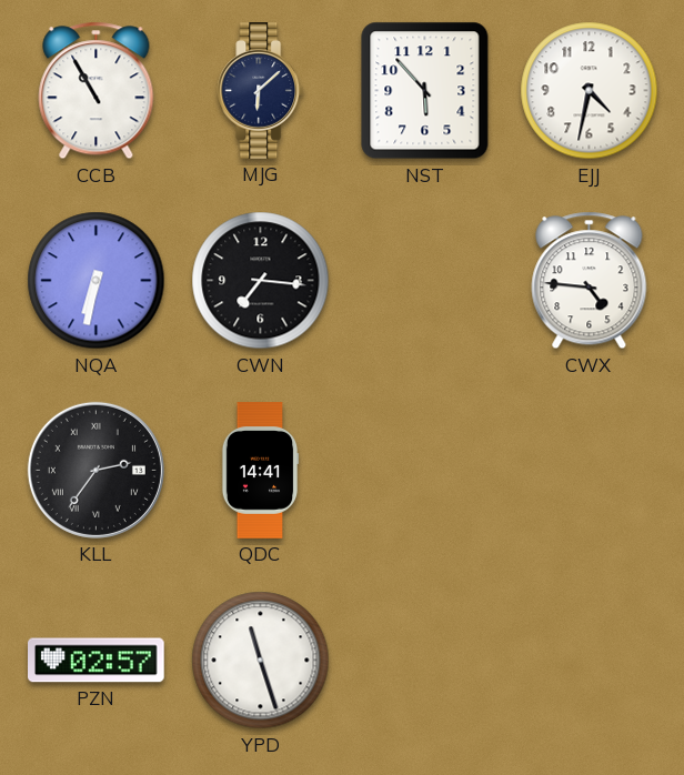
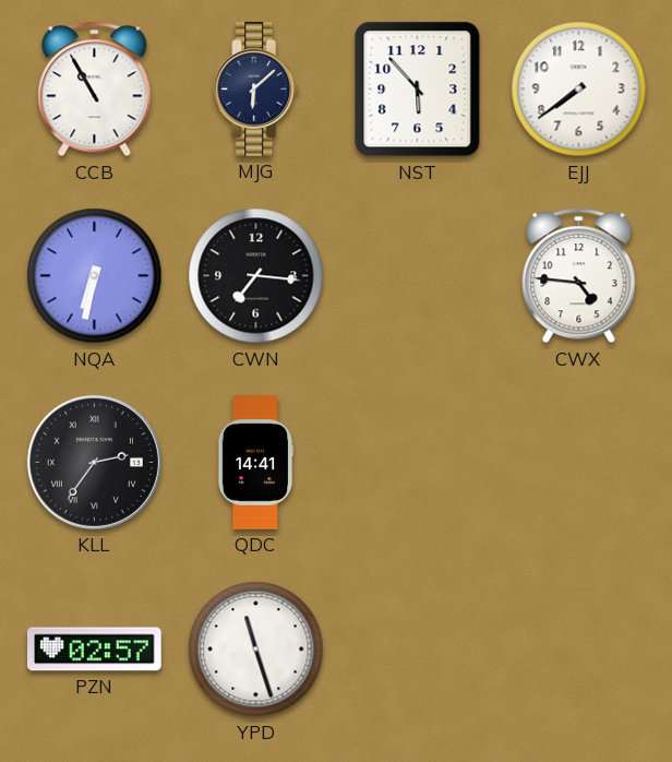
EJJ: 4:32 -> 7:39
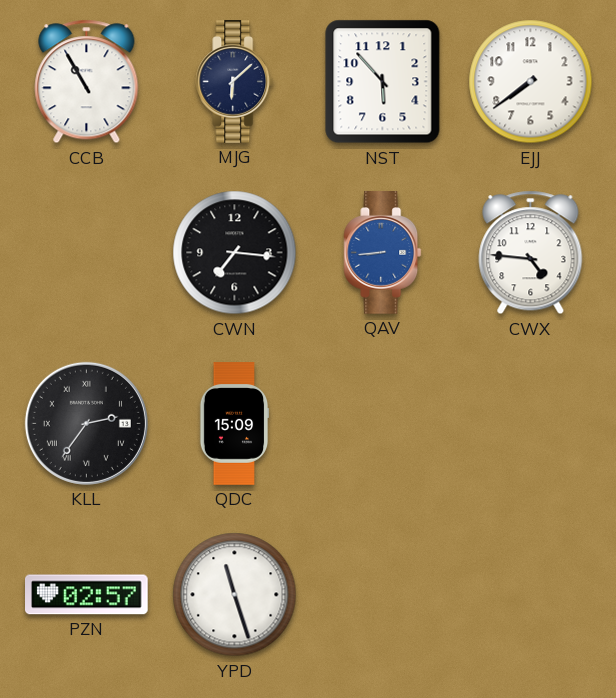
NQA: 6:32 -> none
QAV: none -> 8:44
QDC: 14:41 -> 15:09
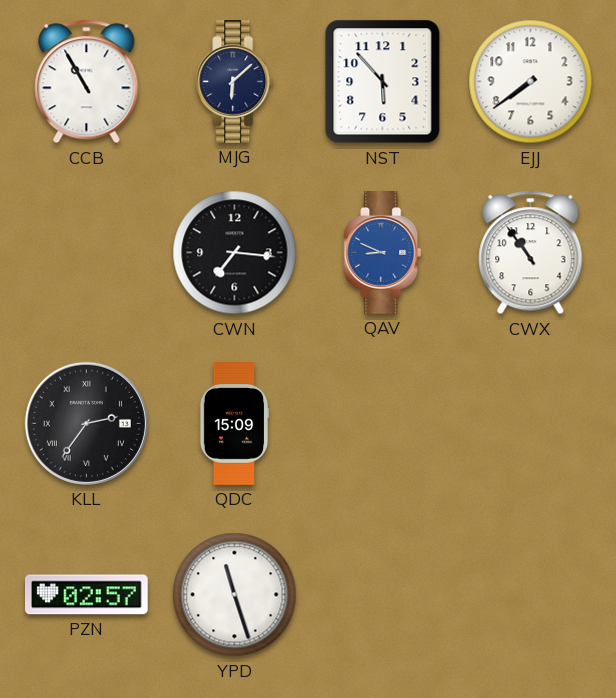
QAV: 8:44 -> 8:49
CWX: 4:46 -> 10:54
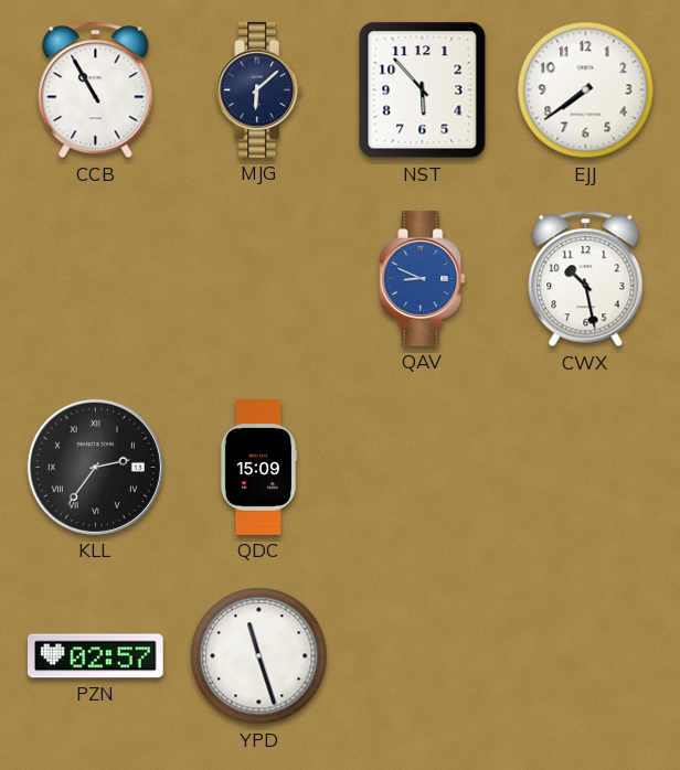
CWN: 7:16 -> none
CWX: 10:54 -> 10:28
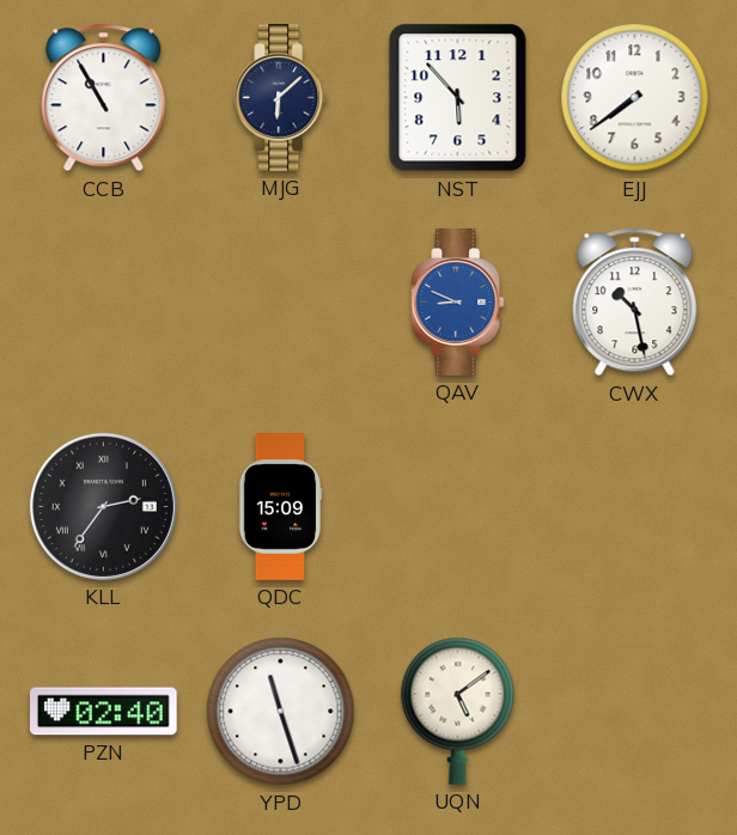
PZN: 02:57 -> 02:40
UQN: none -> 5:09
